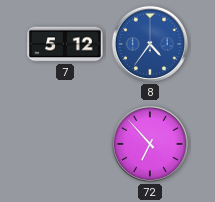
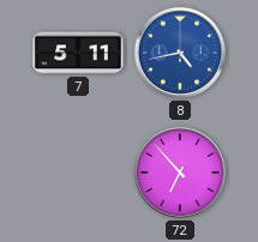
7: 5:12 -> 5:11
8: 4:36 -> 4:43
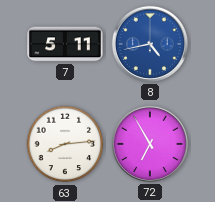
63: none -> 8:14
72: 6:53 -> 6:55
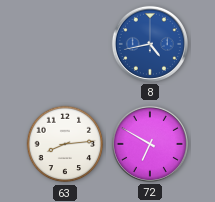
7: 5:11 -> none
72: 6:55 -> 6:50
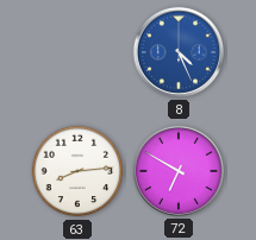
8: 4:43 -> 4:26
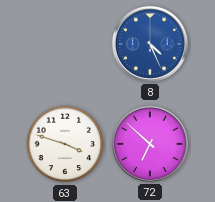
63: 8:14 -> 3:48
72: 6:50 -> 6:52
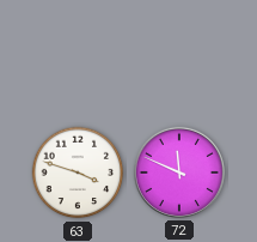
8: 4:26 -> none
72: 6:52 -> 11:49
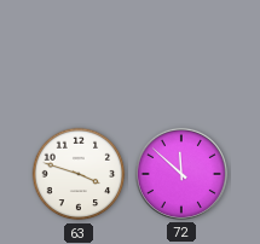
72: 11:49 -> 11:52
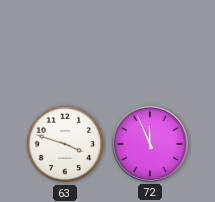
72: 11:52 -> 11:56
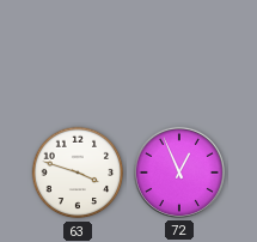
72: 11:56 -> 12:56
